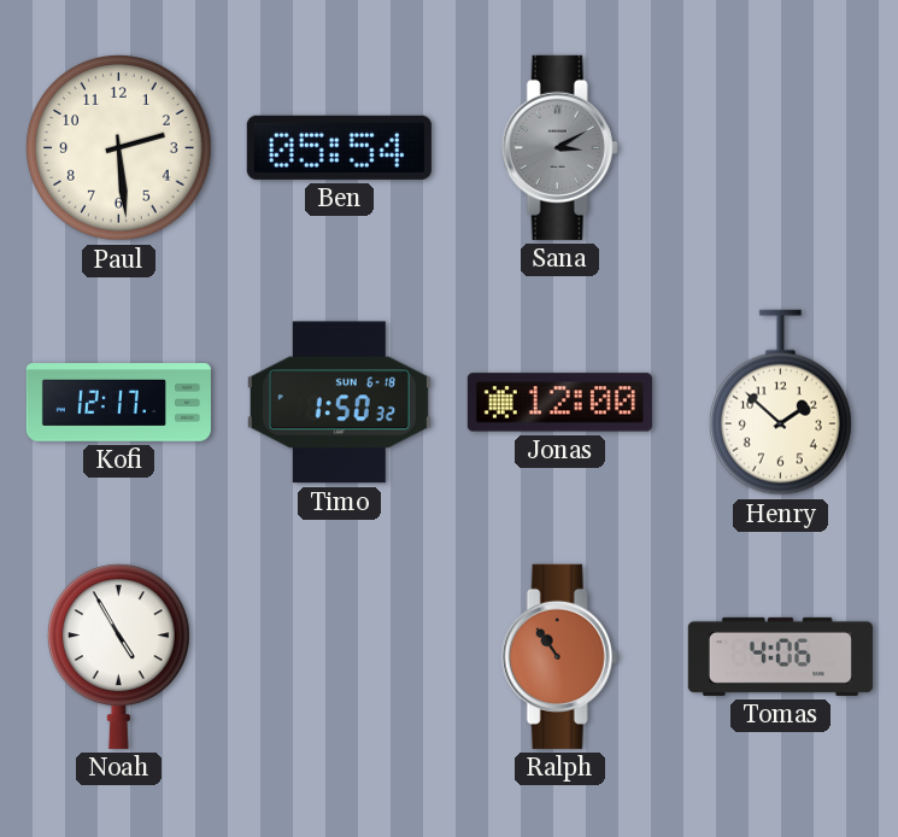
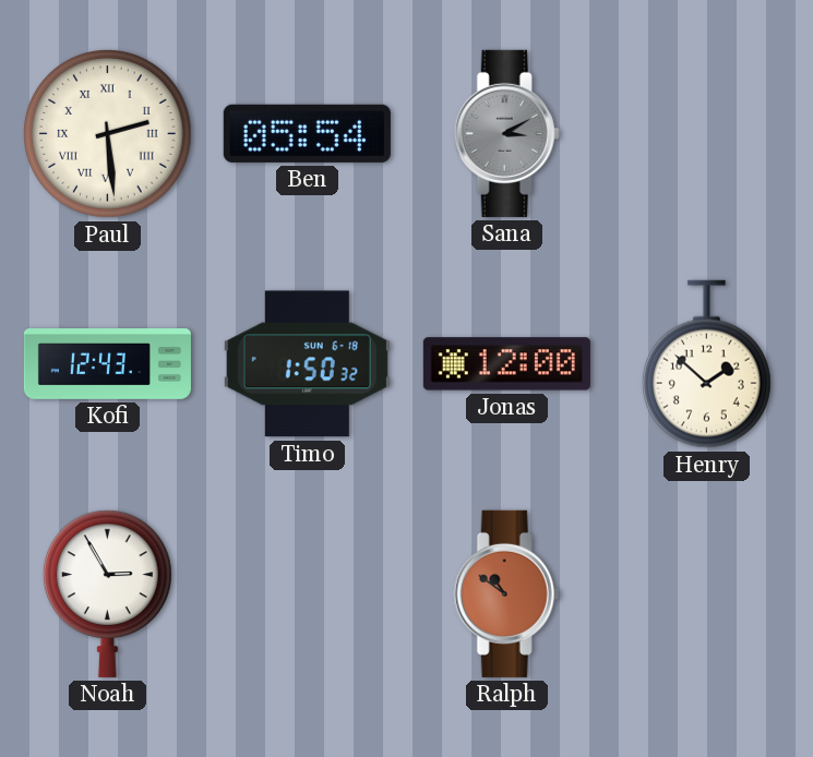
Paul numerals: Arabic -> Roman
Kofi: 12:17 -> 12:43
Noah: 4:55 -> 2:55
Ralph: 10:54 -> 10:51
Tomas: 4:06 -> none
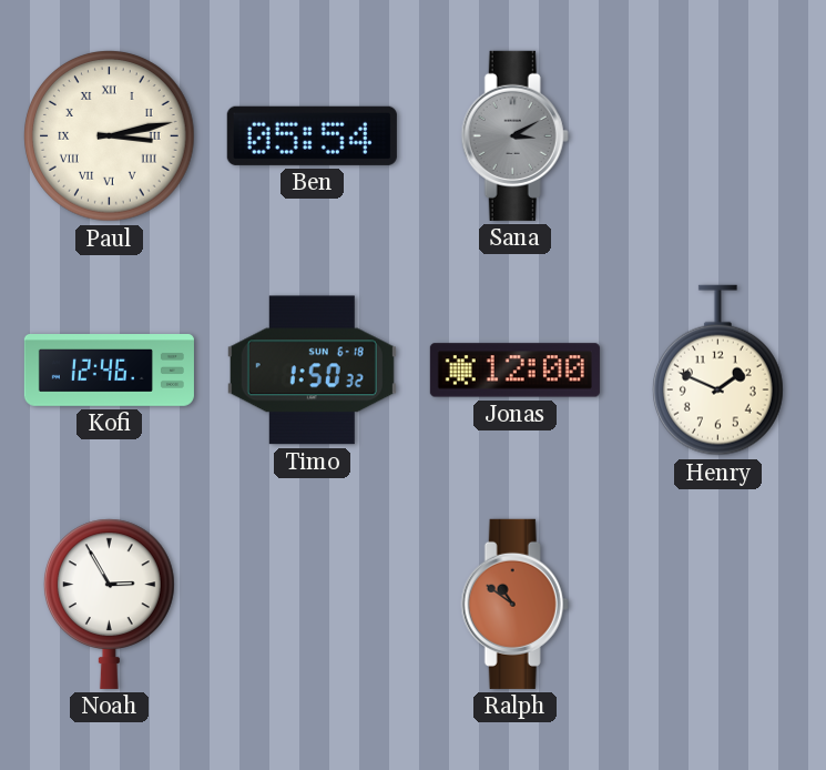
Paul: 2:29 -> 3:13
Kofi: 12:43 -> 12:46
Henry: 1:52 -> 1:49
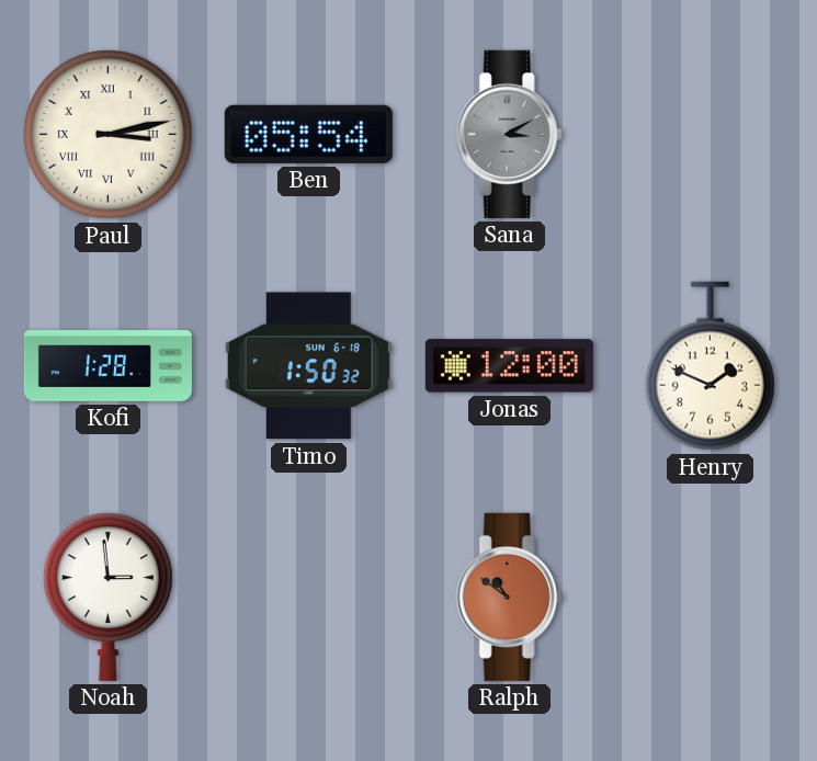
Kofi: 12:46 -> 1:28
Noah: 2:55 -> 2:59
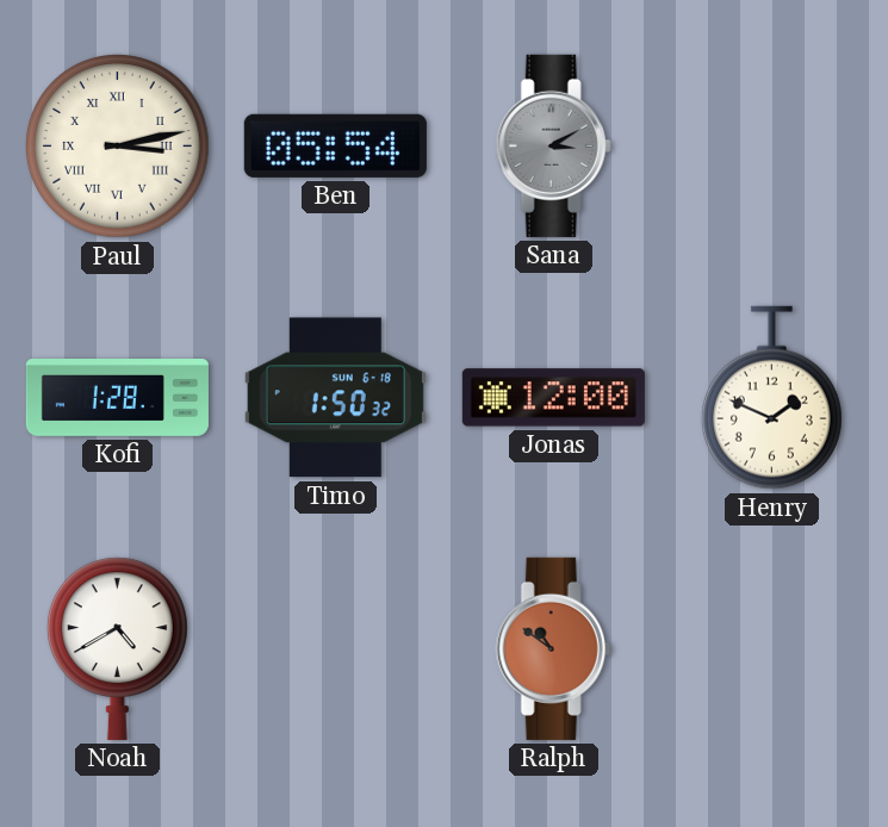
Noah: 2:59 -> 4:40
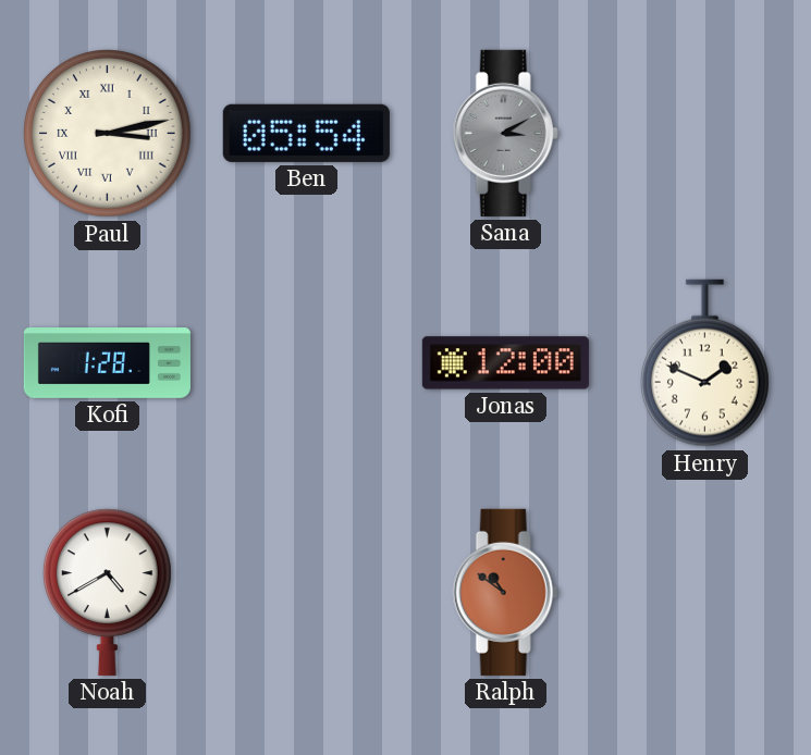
Timo: 1:50 -> none
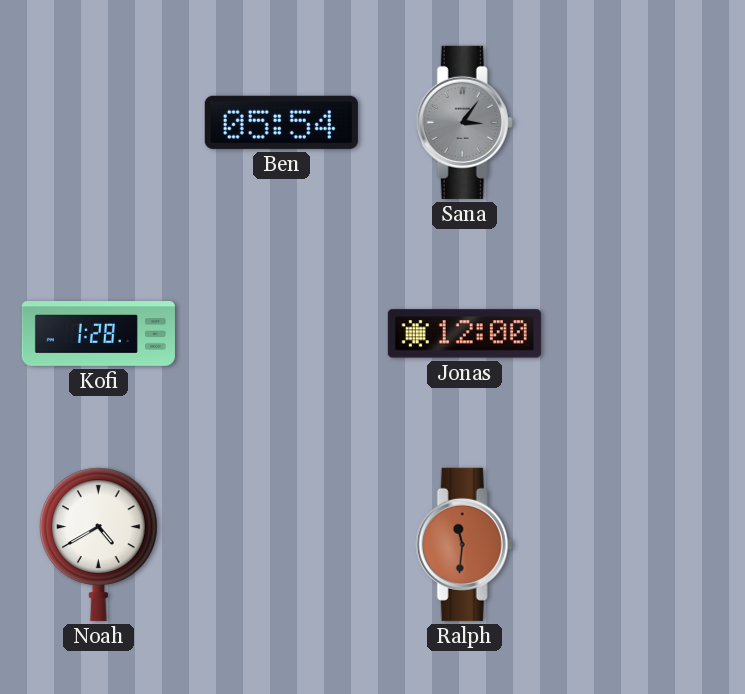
Paul: 3:13 -> none
Sana: 3:10 -> 3:06
Henry: 1:49 -> none
Ralph: 10:51 -> 11:31
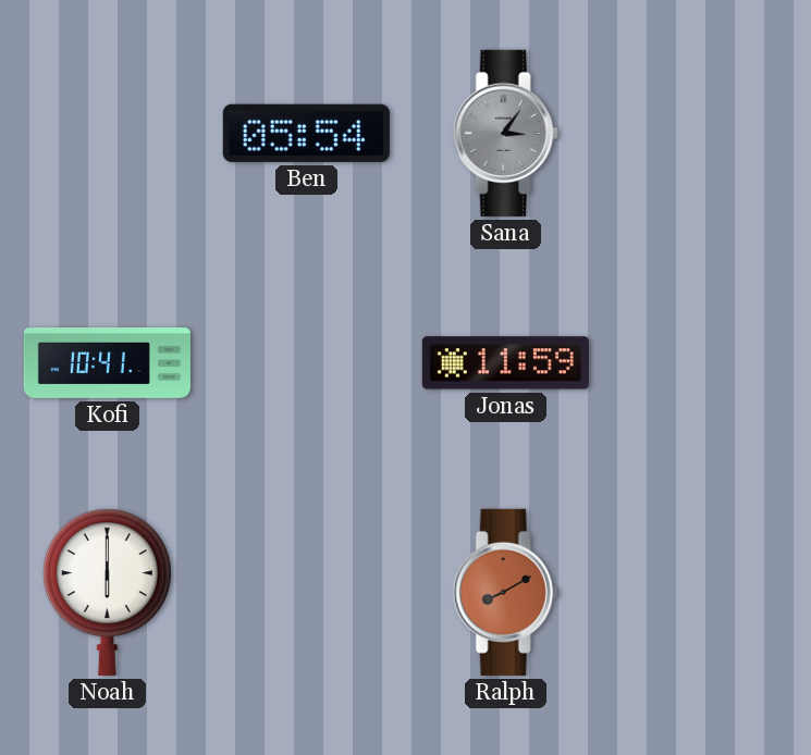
Kofi: 1:28 -> 10:41
Jonas: 12:00 -> 11:59
Noah: 4:40 -> 6:00
Ralph: 11:31 -> 8:10
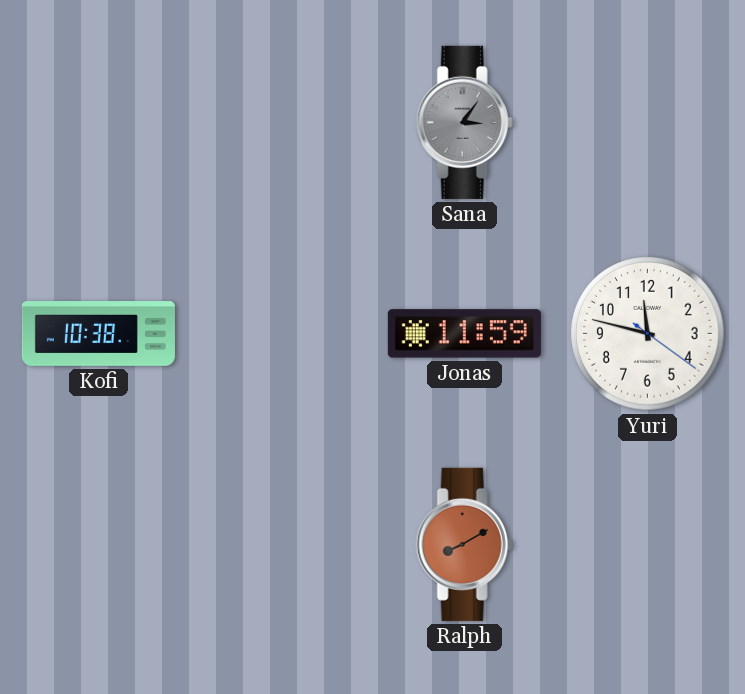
Ben: 05:54 -> none
Kofi: 10:41 -> 10:38
Yuri: none -> 11:47
Noah: 6:00 -> none
